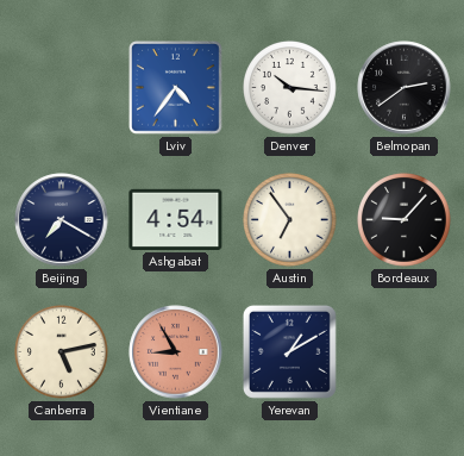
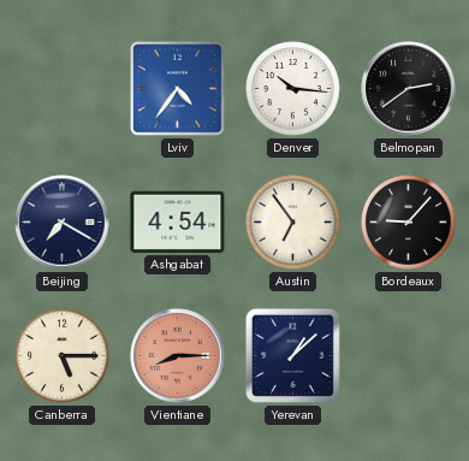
Canberra: 5:13 -> 5:15
Vientiane: 8:55 -> 8:15
Yerevan: 1:10 -> 1:08
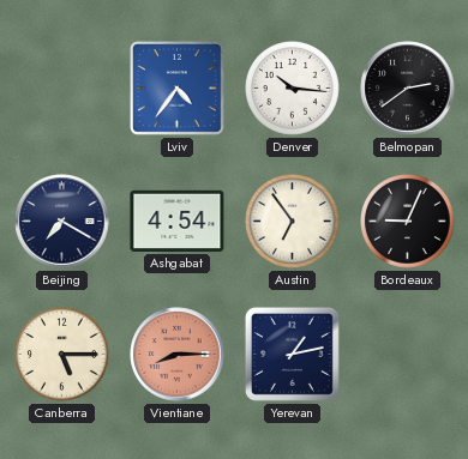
Bordeaux: 9:07 -> 9:04
Yerevan: 1:08 -> 1:13
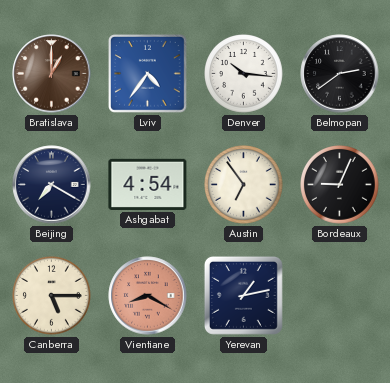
Bratislava: none -> 1:00
Vientiane: 8:15 -> 8:20
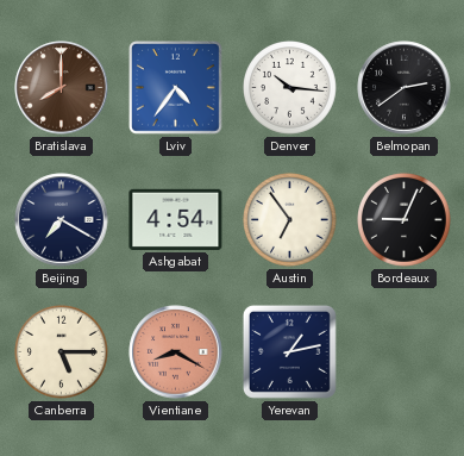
Bratislava: 1:00 -> 8:00
